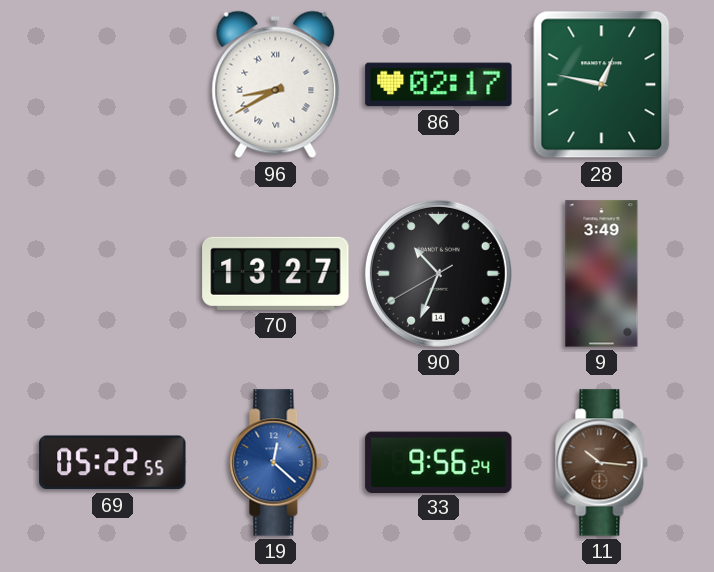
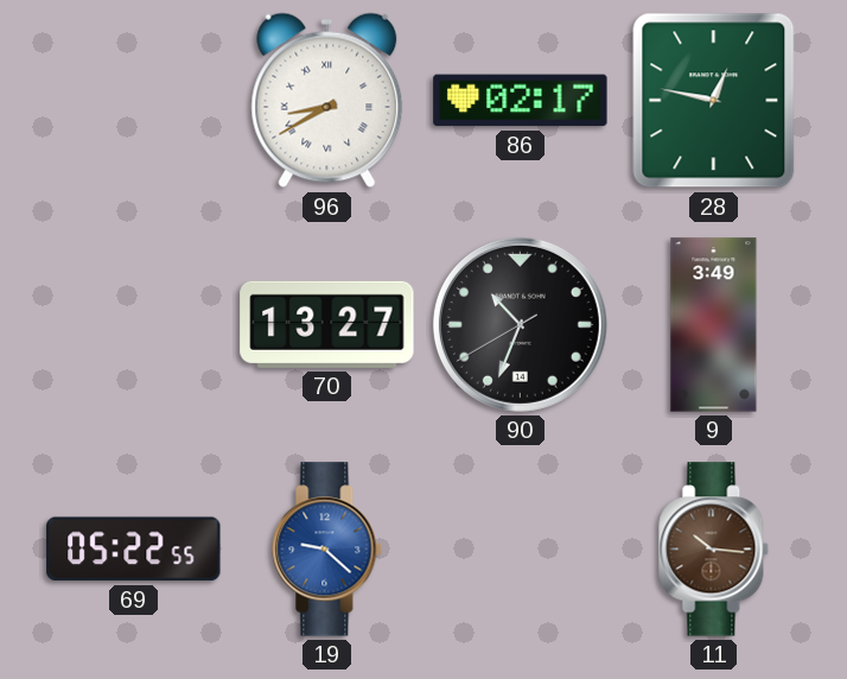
19: 12:22 -> 9:22
33: 9:56 -> none
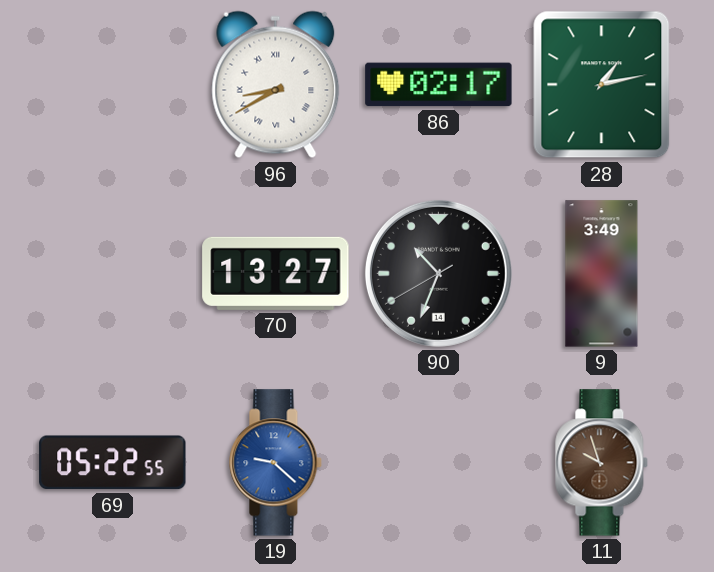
28: 12:47 -> 1:13
11: 10:16 -> 9:57
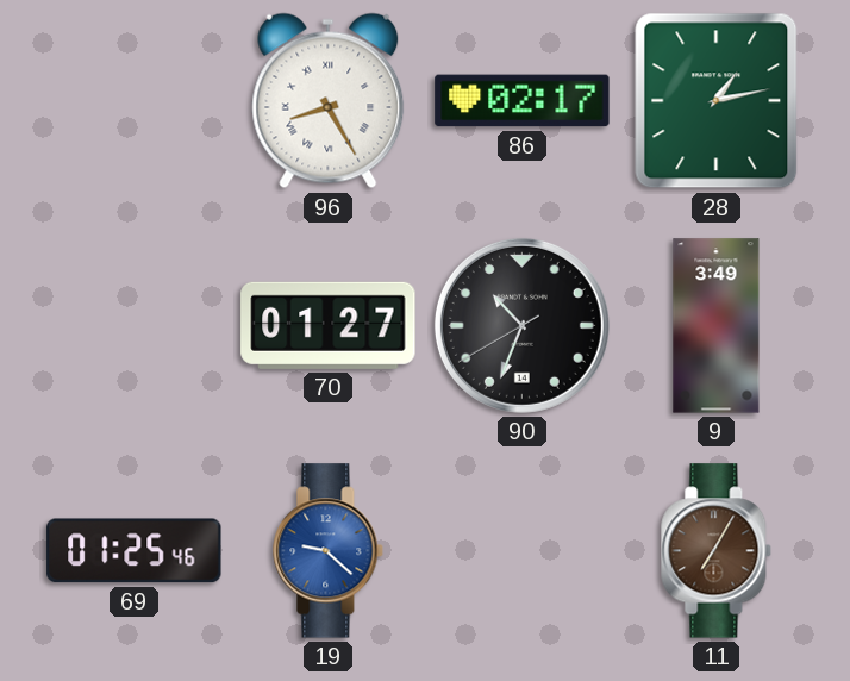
96: 8:40 -> 8:25
70: 13:27 -> 01:27
69: 05:22 -> 01:25
11: 9:57 -> 7:05
